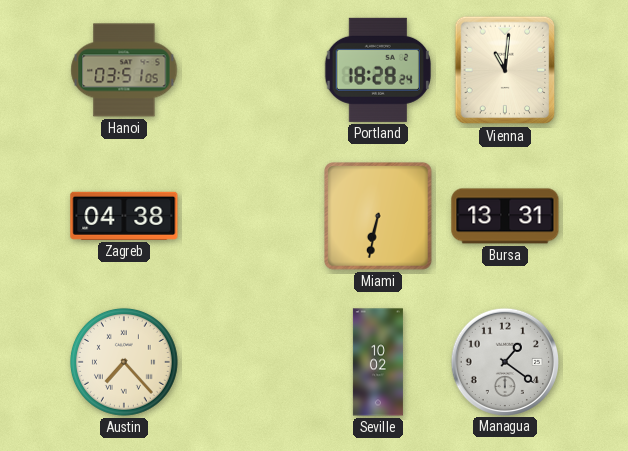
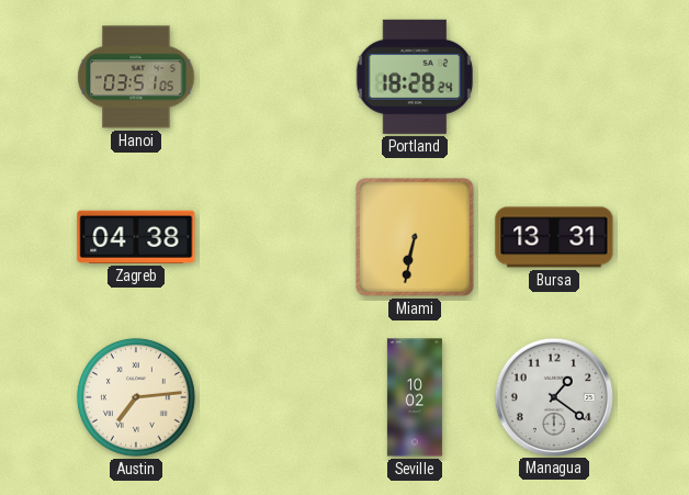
Vienna: 11:01 -> none
Austin: 7:23 -> 7:14
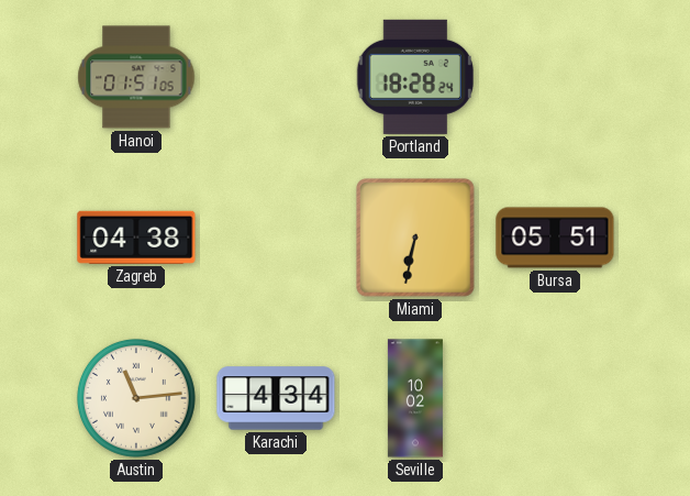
Hanoi: 03:51 -> 01:51
Bursa: 13:31 -> 05:51
Austin: 7:14 -> 11:14
Karachi: none -> 4:34
Managua: 1:21 -> none
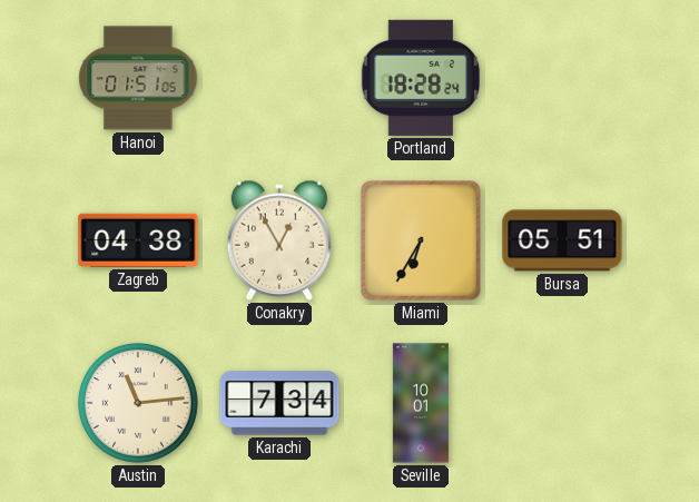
Conakry: none -> 12:55
Miami: 6:32 -> 6:35
Karachi: 4:34 -> 7:34
Seville: 10:02 -> 10:01
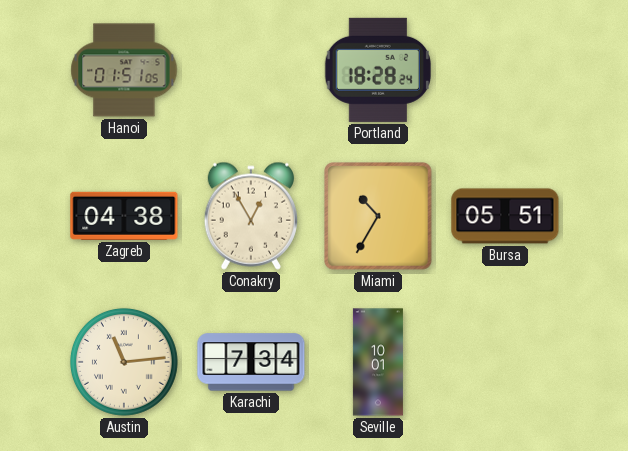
Miami: 6:35 -> 10:35
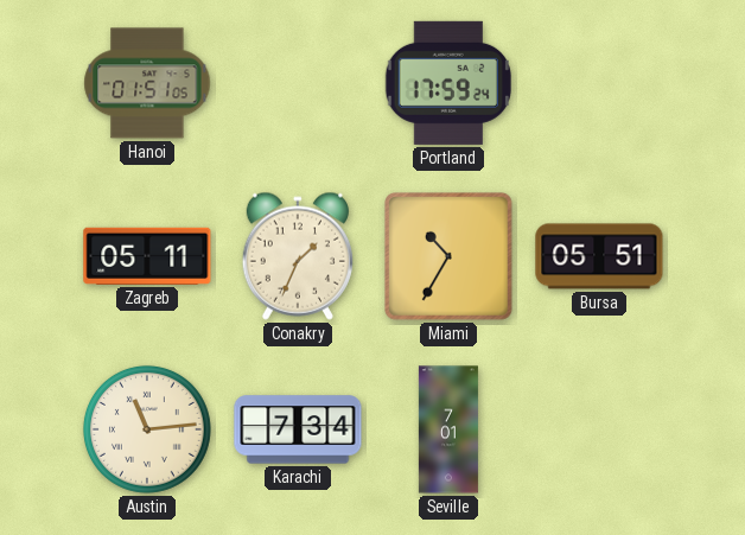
Portland: 18:28 -> 17:59
Zagreb: 04:38 -> 05:11
Conakry: 12:55 -> 1:34
Seville: 10:01 -> 7:01
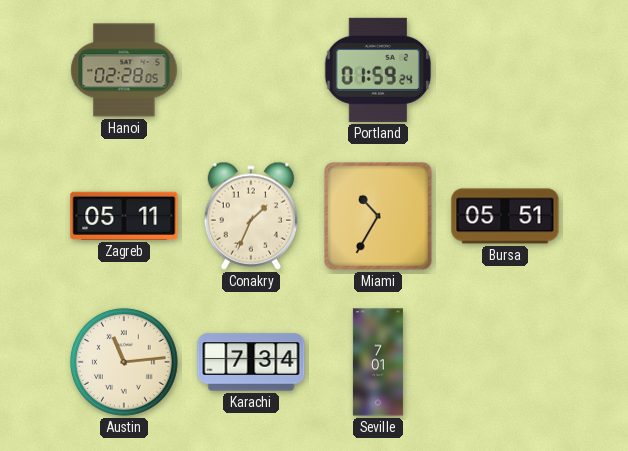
Hanoi: 01:51 -> 02:28
Portland: 17:59 -> 01:59
